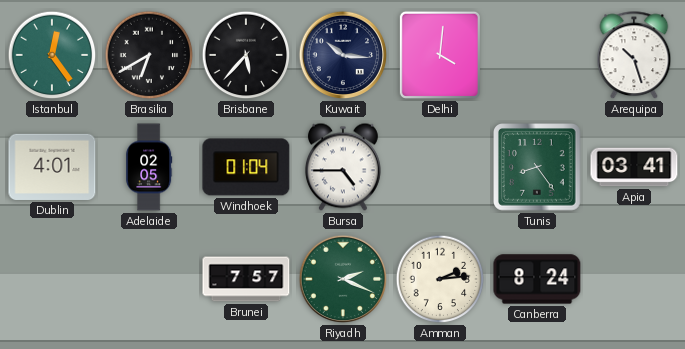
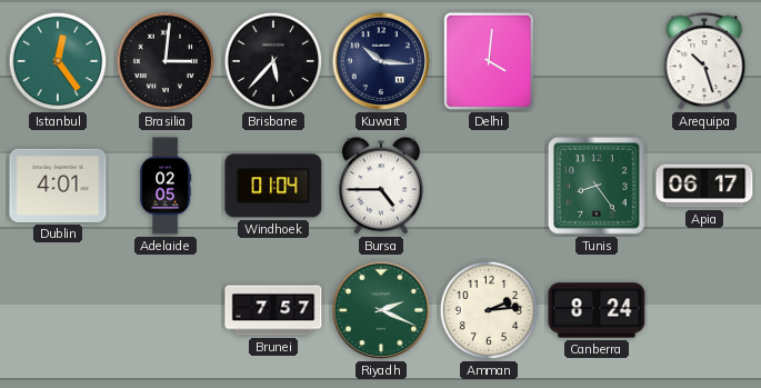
Brasilia: 6:40 -> 3:01
Apia: 03:41 -> 06:17
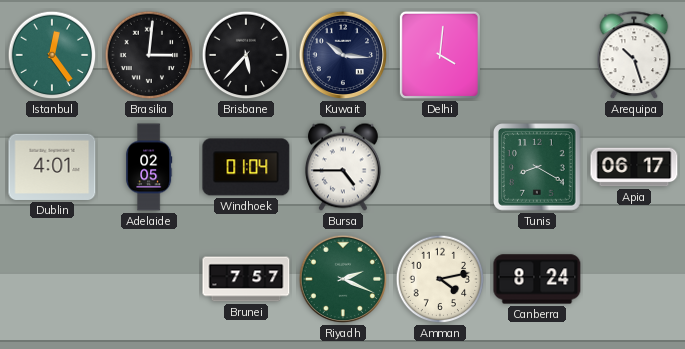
Tunis: 8:24 -> 8:20
Amman: 2:14 -> 4:13
